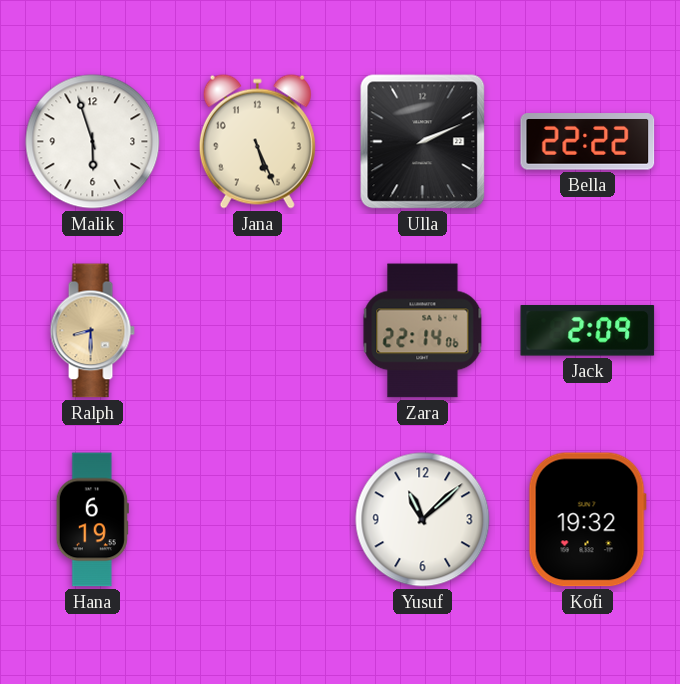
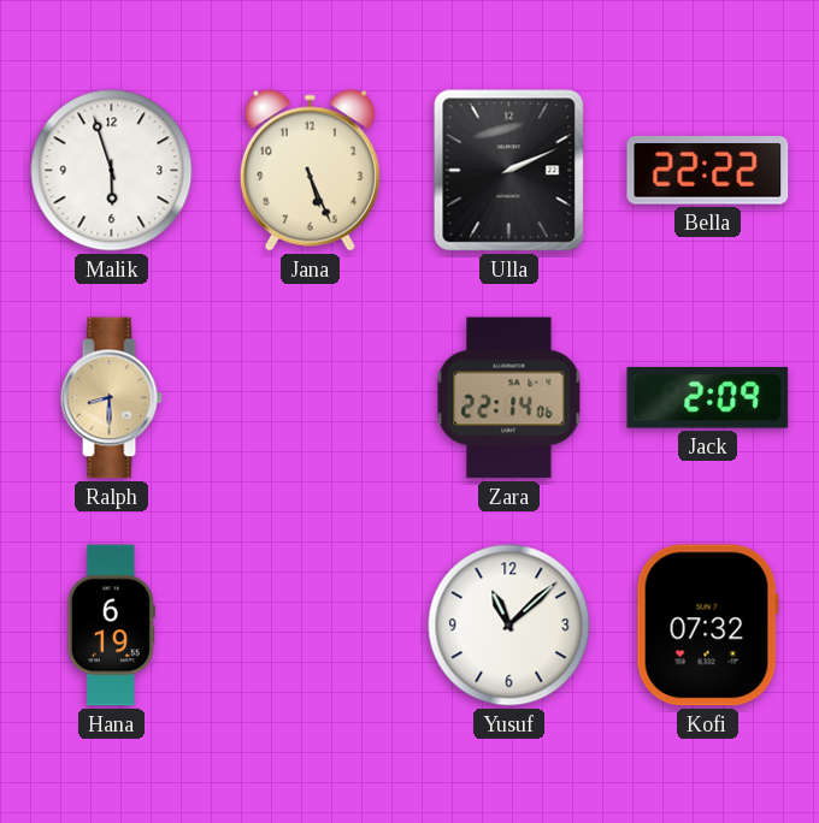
Kofi: 19:32 -> 07:32
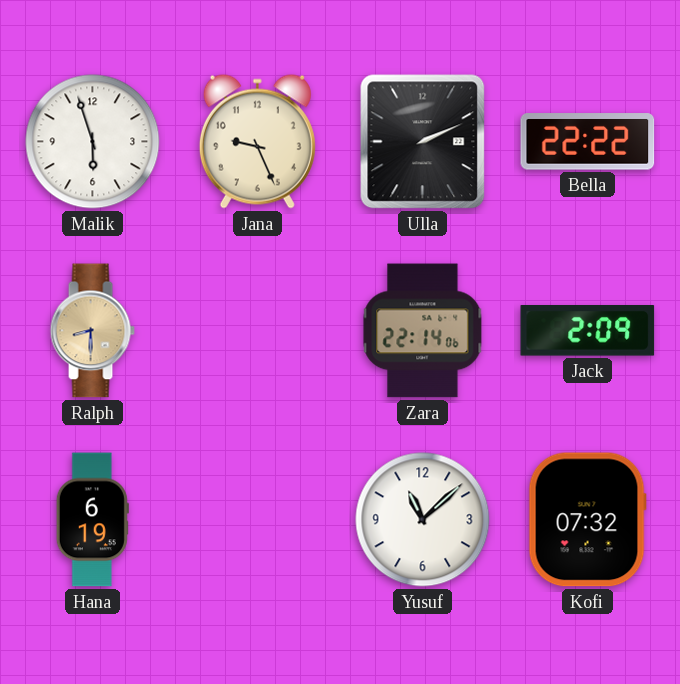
Jana: 5:26 -> 9:26
